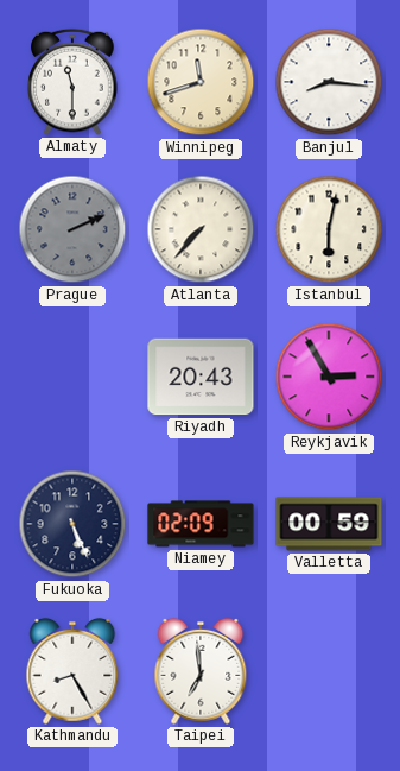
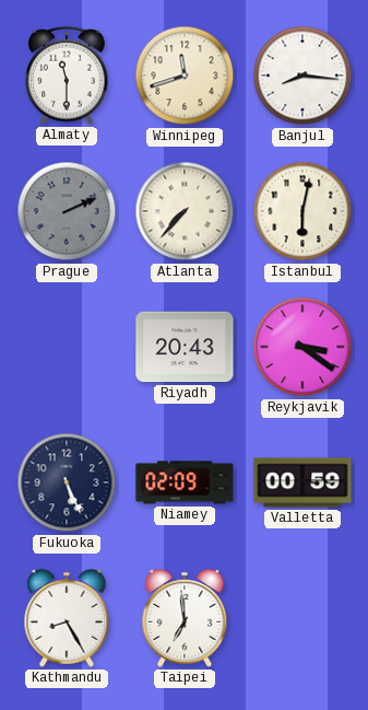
Reykjavik: 2:55 -> 3:21
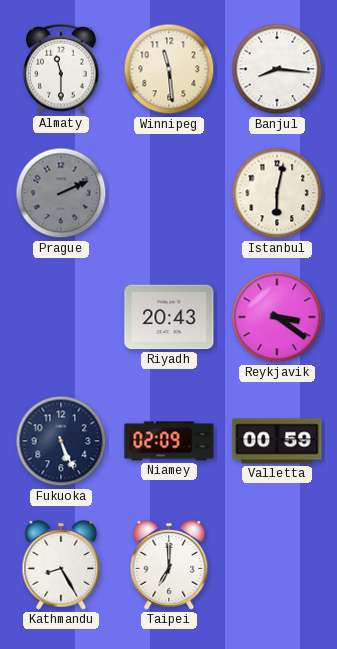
Winnipeg: 11:42 -> 11:29
Atlanta: 7:37 -> none
Taipei: 6:59 -> 7:00
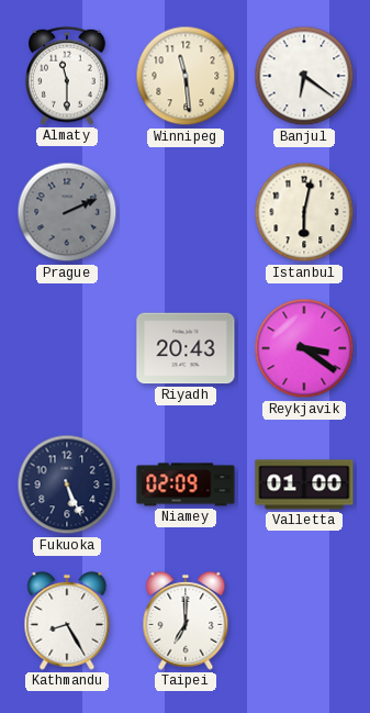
Banjul: 8:16 -> 6:21
Valletta: 00:59 -> 01:00
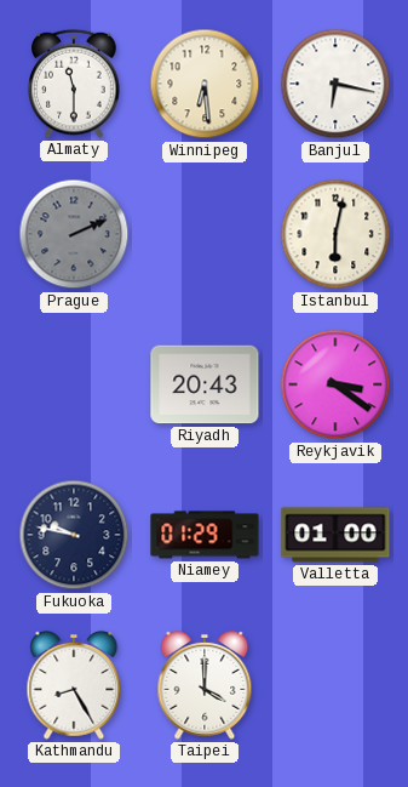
Winnipeg: 11:29 -> 6:29
Banjul: 6:21 -> 6:17
Fukuoka: 5:26 -> 9:47
Niamey: 02:09 -> 01:29
Taipei: 7:00 -> 4:00
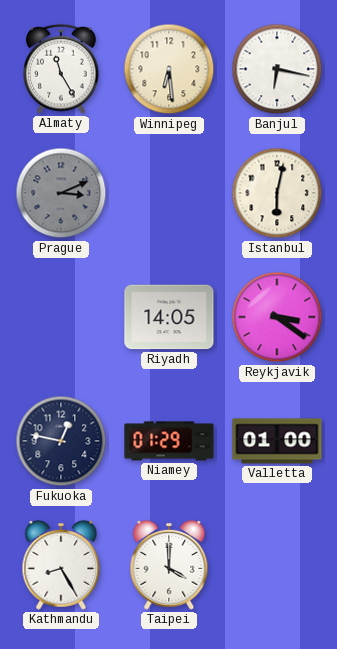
Almaty: 11:30 -> 11:25
Prague: 2:11 -> 3:11
Riyadh: 20:43 -> 14:05
Fukuoka: 9:47 -> 12:47
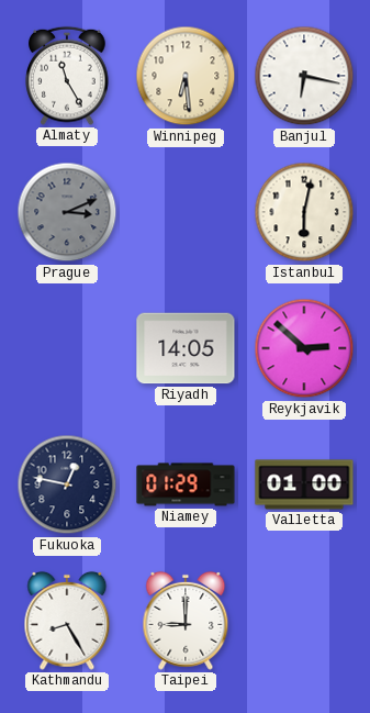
Reykjavik: 3:21 -> 2:52
Taipei: 4:00 -> 9:00
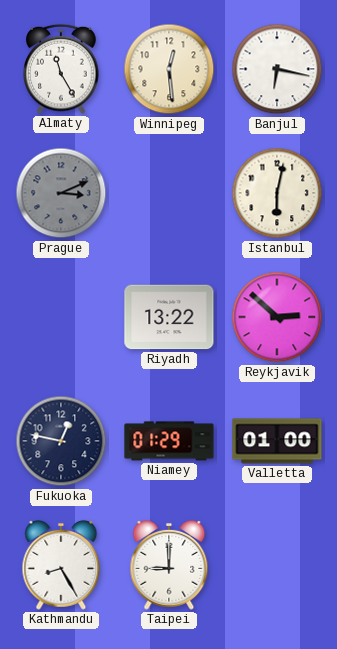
Winnipeg: 6:29 -> 12:29
Riyadh: 14:05 -> 13:22
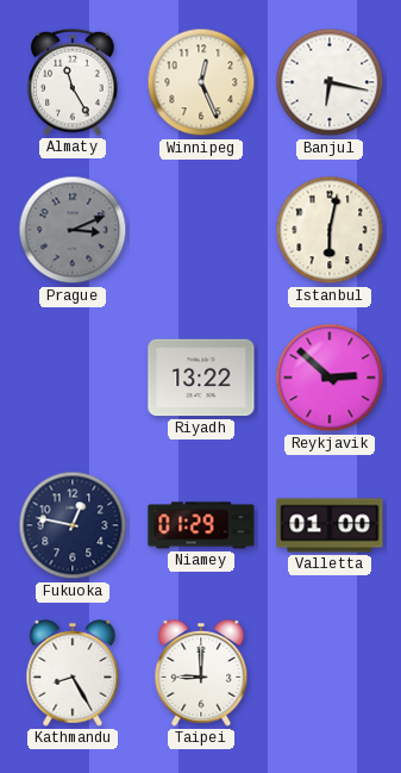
Winnipeg: 12:29 -> 12:26
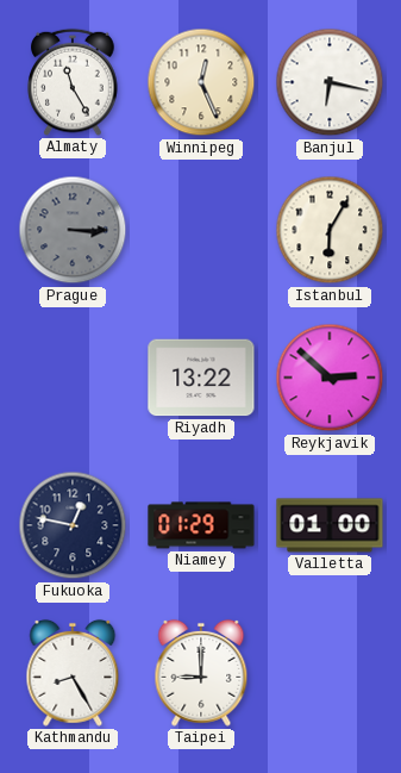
Prague: 3:11 -> 3:15
Istanbul: 6:02 -> 6:05
